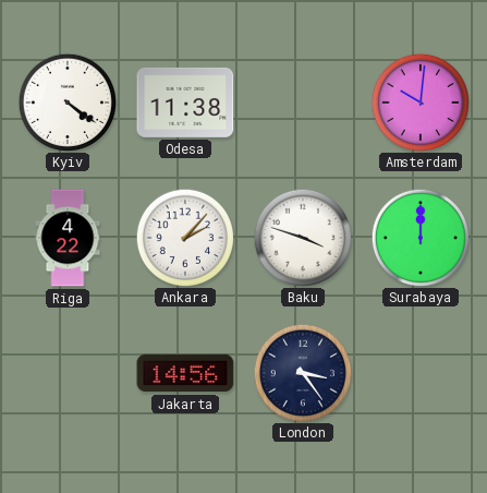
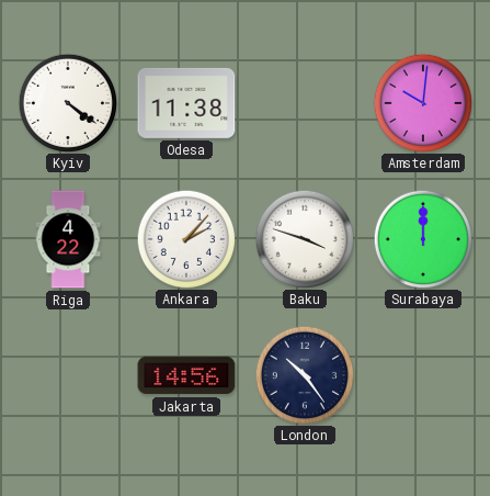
London: 3:24 -> 10:24
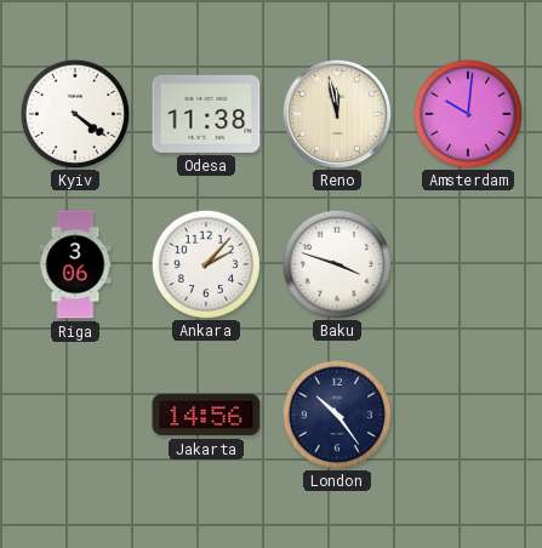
Reno: none -> 11:58
Riga: 4:22 -> 3:06
Surabaya: 12:00 -> none
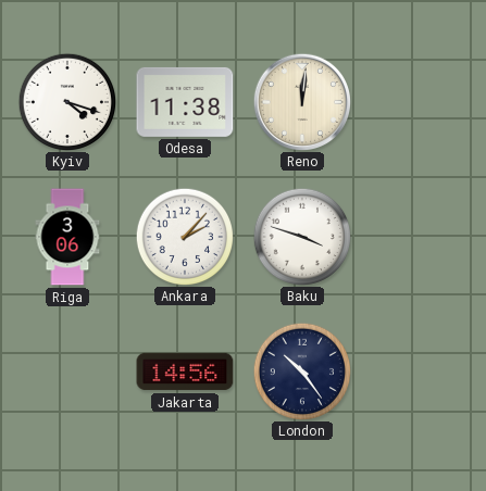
Kyiv: 4:21 -> 4:18
Reno: 11:58 -> 12:01
Amsterdam: 10:01 -> none
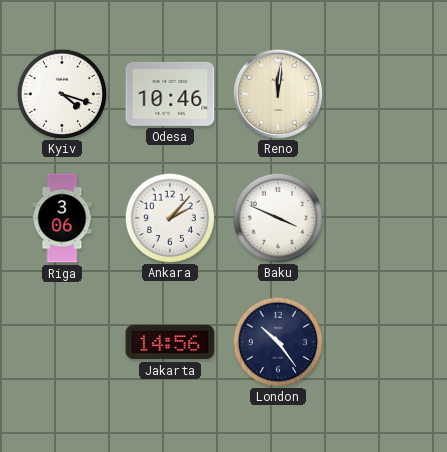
Odesa: 11:38 -> 10:46
Baku: 3:48 -> 3:49
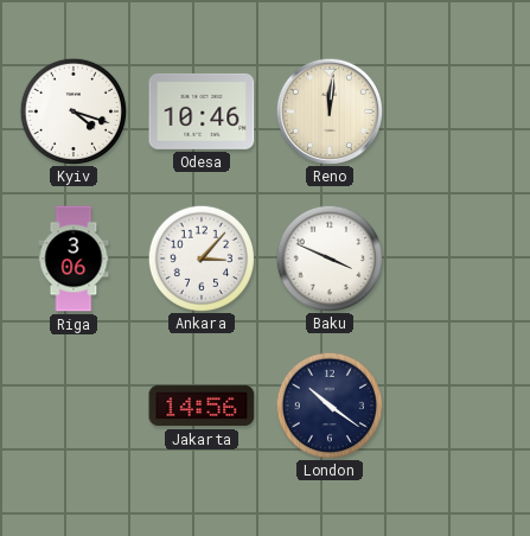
Ankara: 2:07 -> 3:07
London: 10:24 -> 10:21
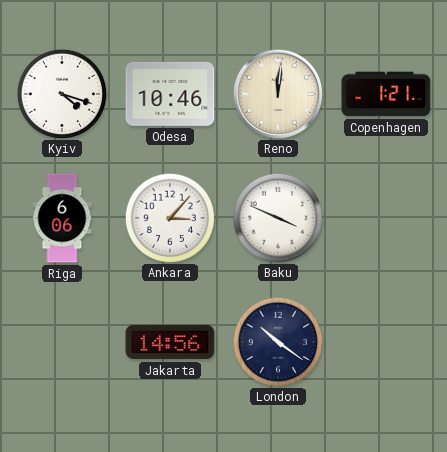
Copenhagen: none -> 1:21
Riga: 3:06 -> 6:06
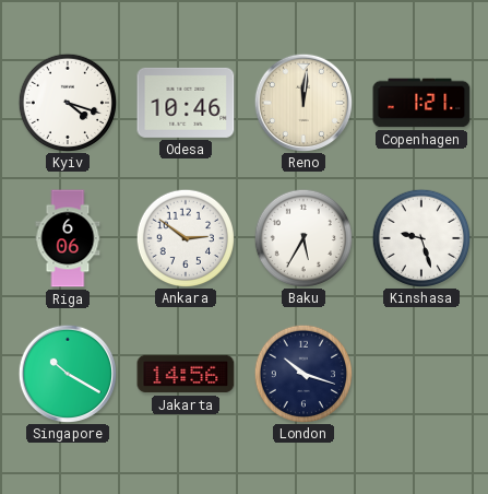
Ankara: 3:07 -> 2:51
Baku: 3:49 -> 5:35
Kinshasa: none -> 9:27
Singapore: none -> 10:20
London: 10:21 -> 10:18
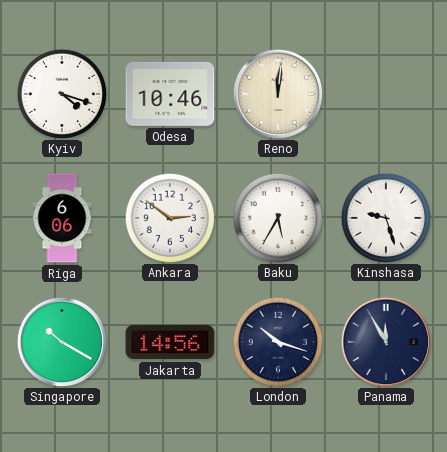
Copenhagen: 1:21 -> none
Panama: none -> 11:55
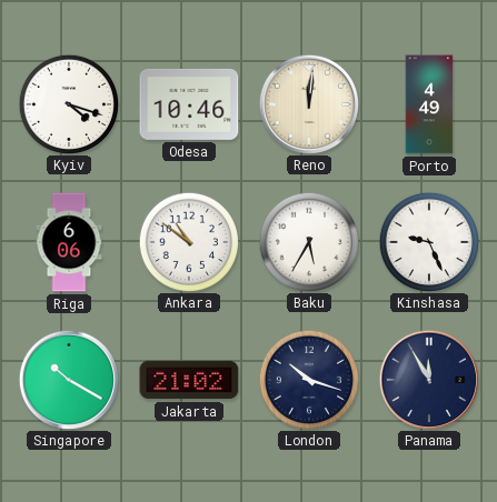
Porto: none -> 4:49
Ankara: 2:51 -> 10:51
Kinshasa: 9:27 -> 9:26
Jakarta: 14:56 -> 21:02
